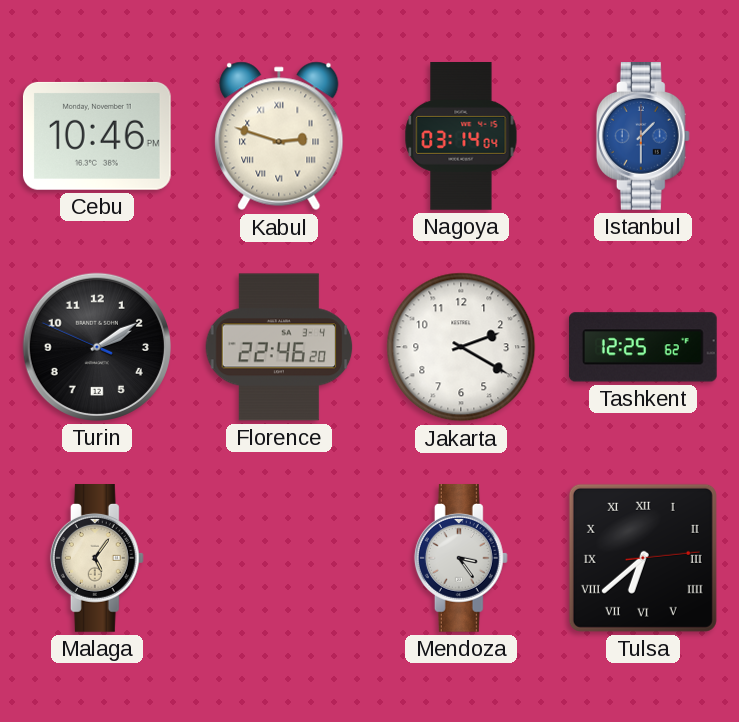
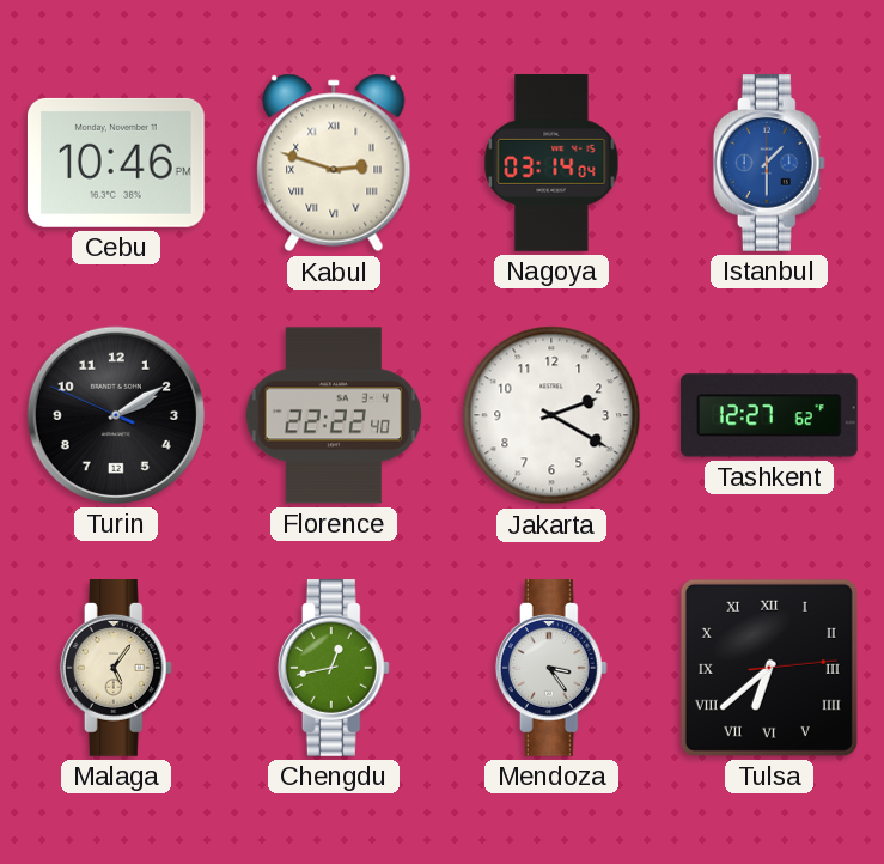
Florence: 22:46 -> 22:22
Tashkent: 12:25 -> 12:27
Chengdu: none -> 12:43
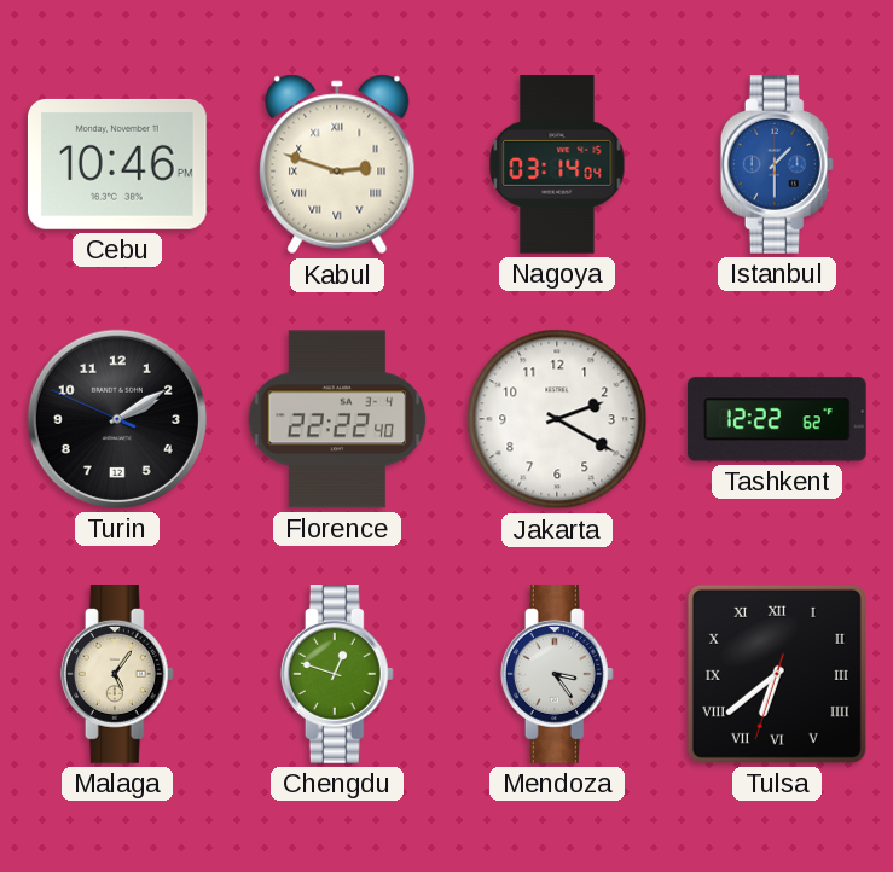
Tashkent: 12:27 -> 12:22
Chengdu: 12:43 -> 12:48
Tulsa: 6:38:14 -> 6:38:33
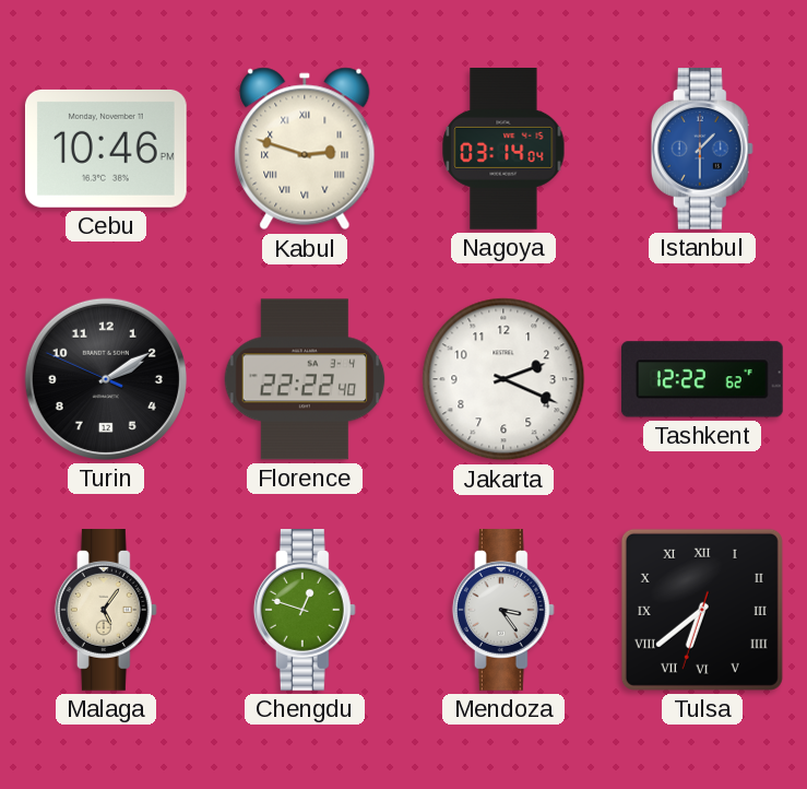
Jakarta: 2:20 -> 2:19
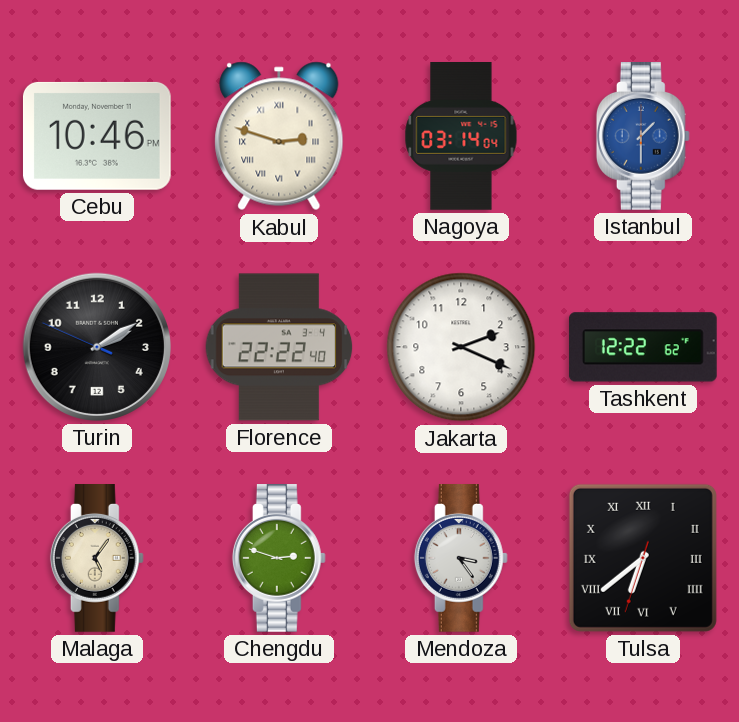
Chengdu: 12:48 -> 2:48
